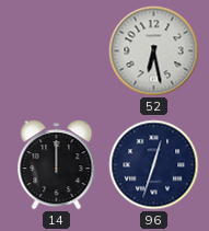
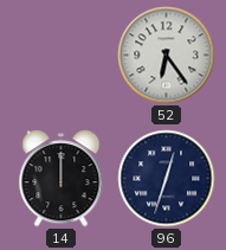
52: 6:28 -> 6:24
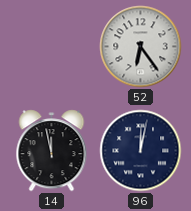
14: 12:00 -> 11:58
96: 12:33 -> 12:02
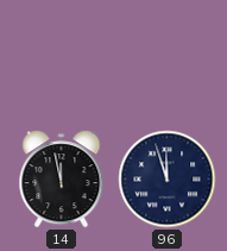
52: 6:24 -> none
96: 12:02 -> 11:57
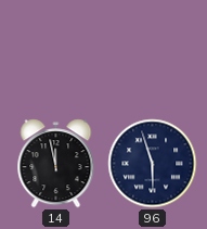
96: 11:57 -> 5:57
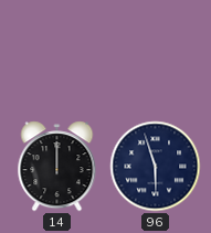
14: 11:58 -> 12:00
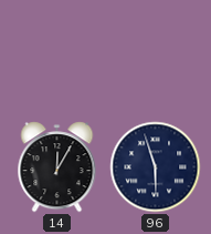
14: 12:00 -> 12:05
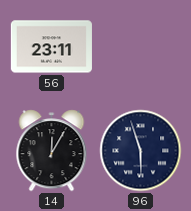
56: none -> 23:11
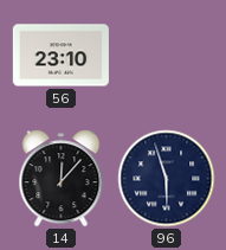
56: 23:11 -> 23:10
14: 12:05 -> 12:07
